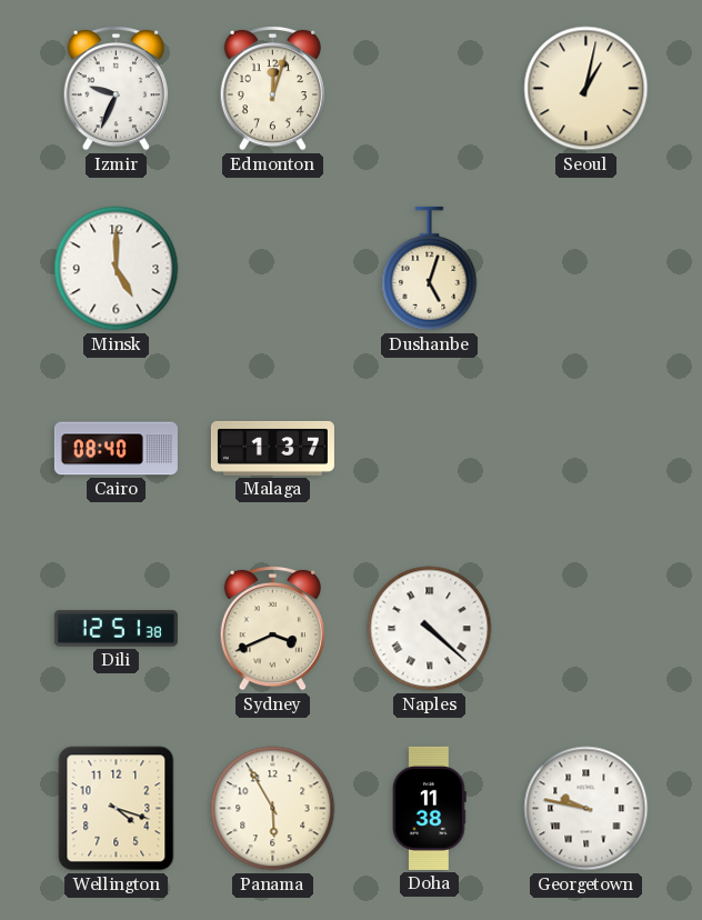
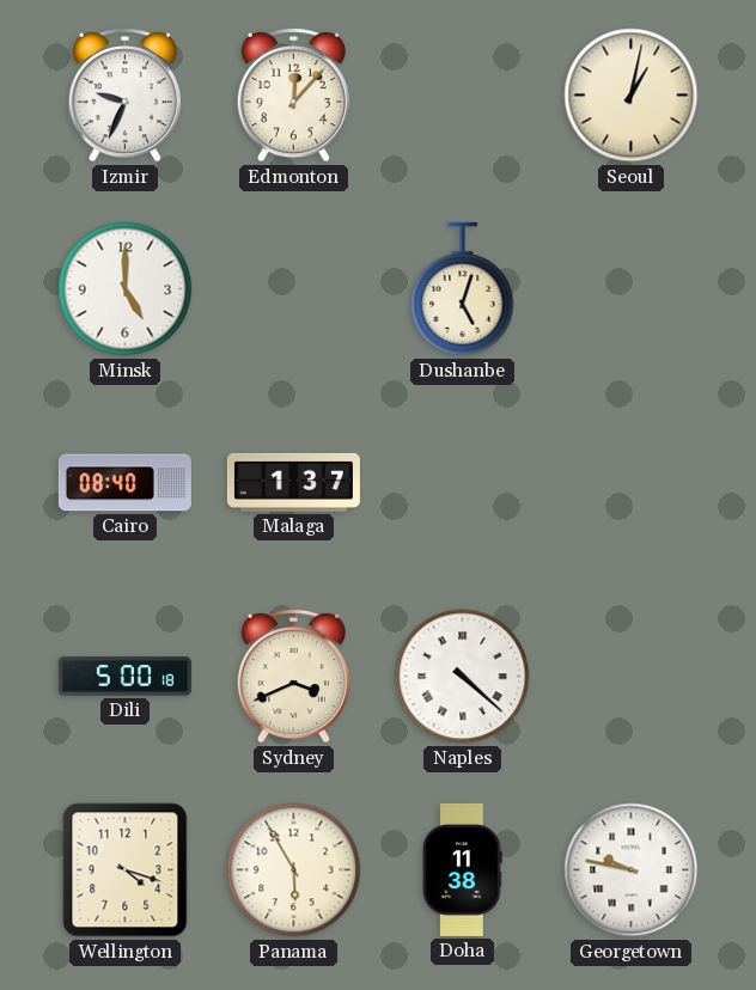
Edmonton: 12:03 -> 12:07
Dili: 12:51 -> 5:00
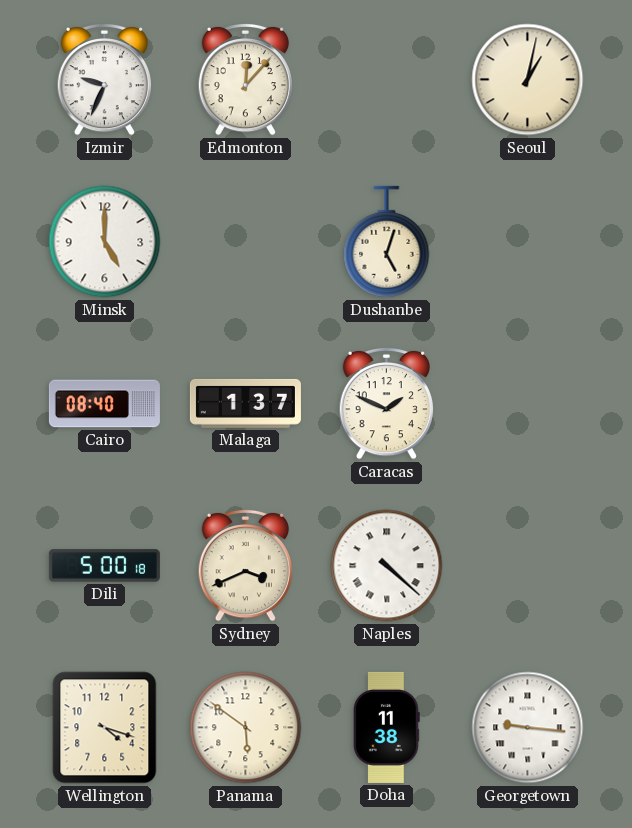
Caracas: none -> 1:49
Panama: 5:55 -> 5:51
Georgetown: 9:47 -> 9:16
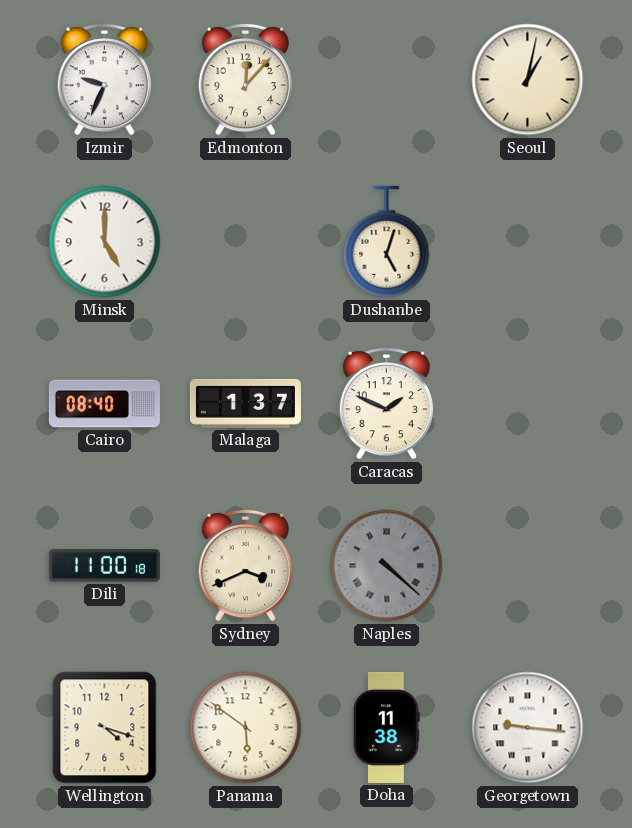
Dili: 5:00 -> 11:00
Naples dial: white -> grey
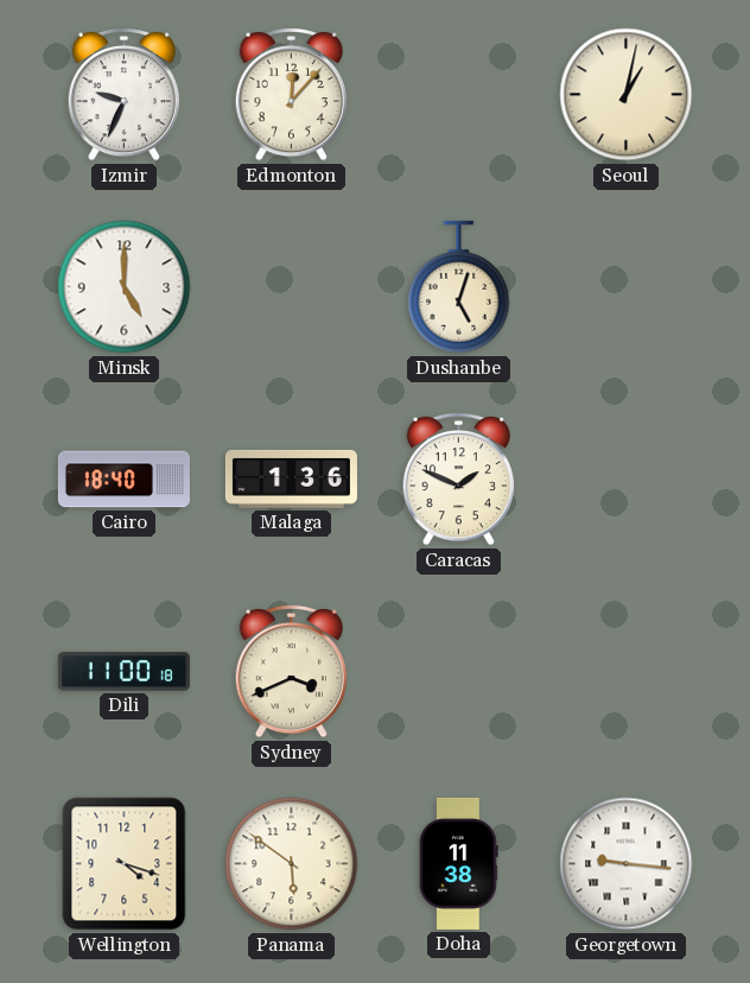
Cairo: 08:40 -> 18:40
Malaga: 1:37 -> 1:36
Naples: 4:22 -> none
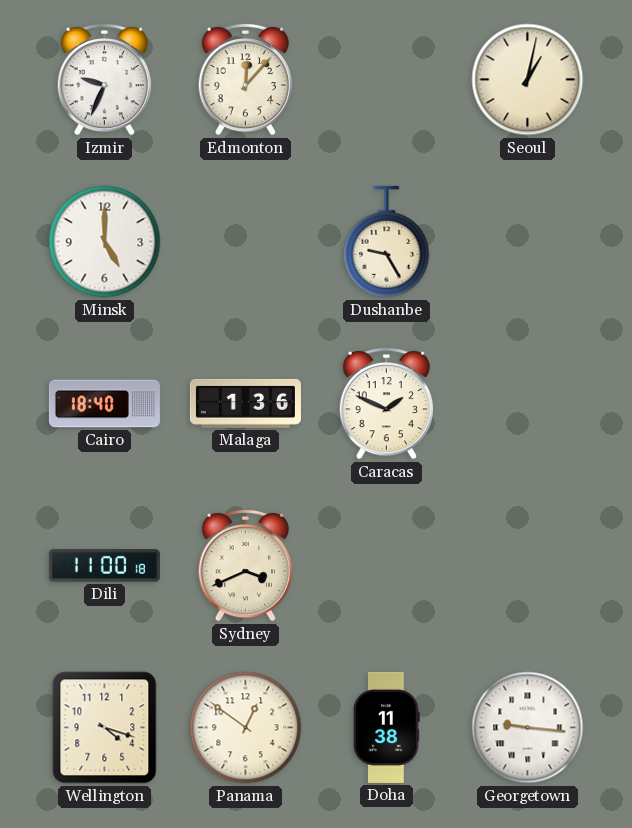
Dushanbe: 5:03 -> 9:25
Panama: 5:51 -> 12:51
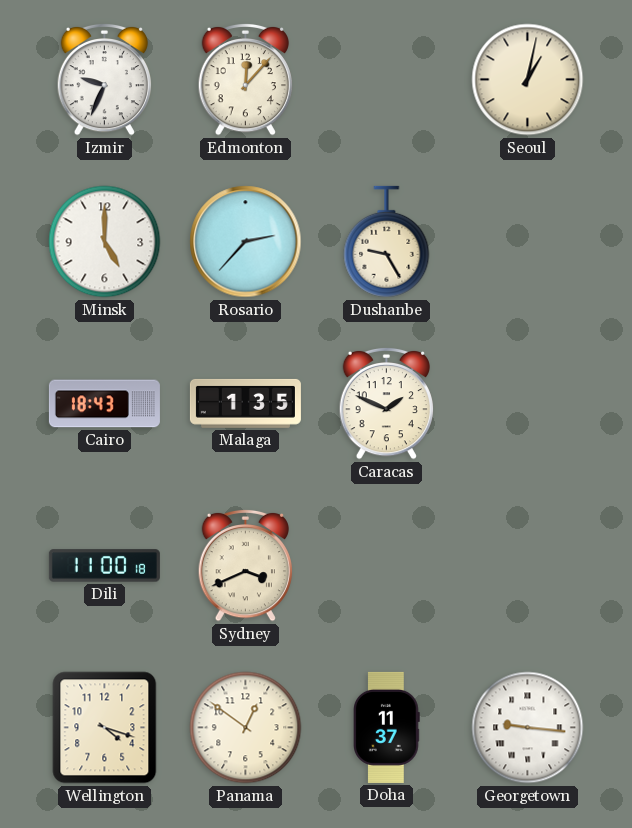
Rosario: none -> 2:37
Cairo: 18:40 -> 18:43
Malaga: 1:36 -> 1:35
Doha: 11:38 -> 11:37
